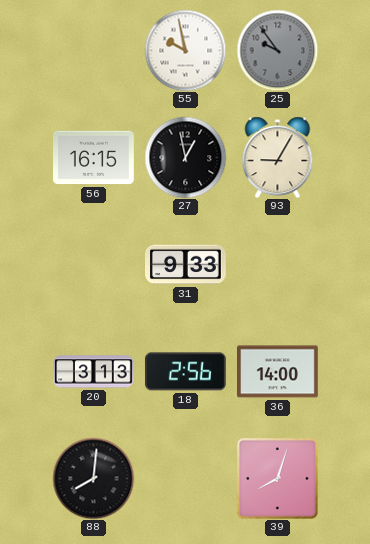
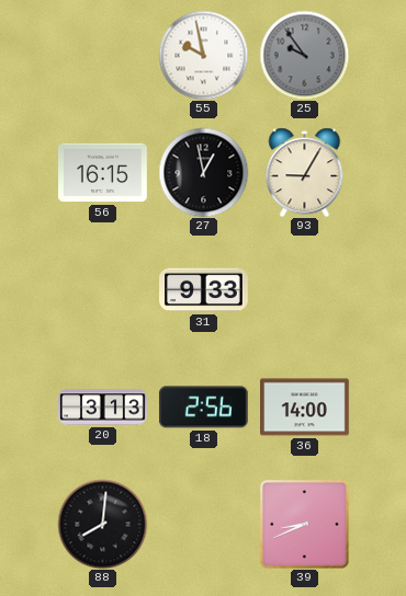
39: 8:03 -> 8:41
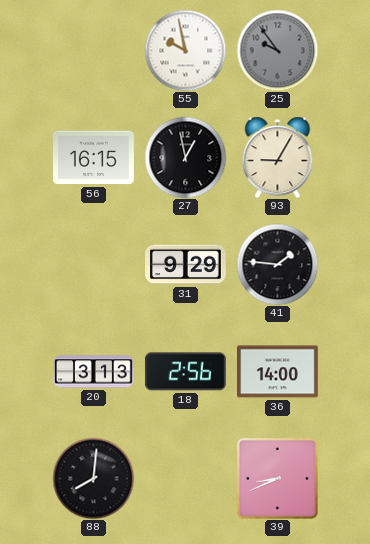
31: 9:33 -> 9:29
41: none -> 1:46
